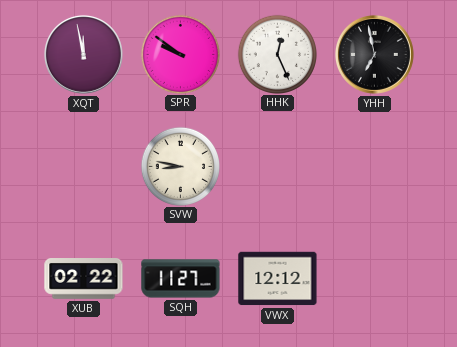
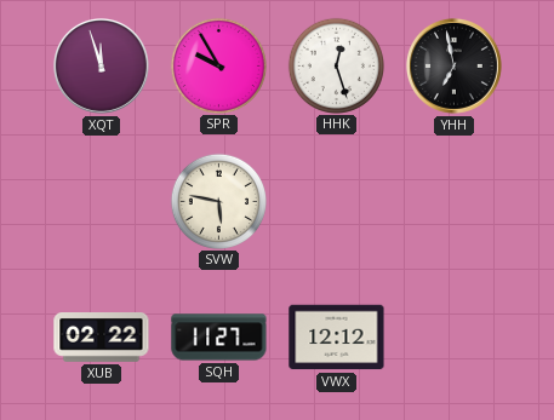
XQT: 11:58 -> 11:57
SPR: 9:51 -> 9:55
HHK: 12:26 -> 12:27
SVW: 8:47 -> 5:47
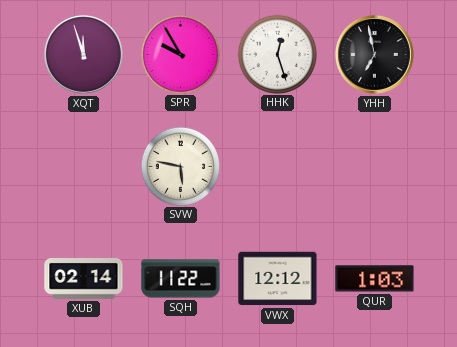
XUB: 02:22 -> 02:14
SQH: 11:27 -> 11:22
QUR: none -> 1:03
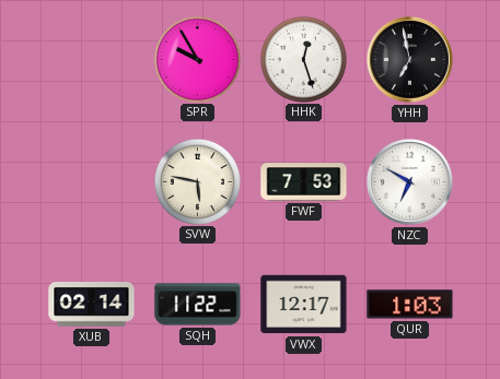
XQT: 11:57 -> none
FWF: none -> 7:53
NZC: none -> 6:50
VWX: 12:12 -> 12:17
